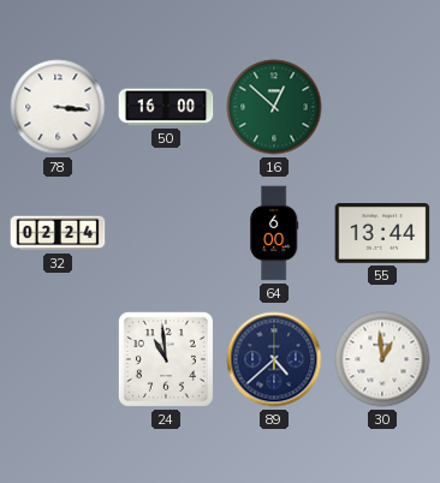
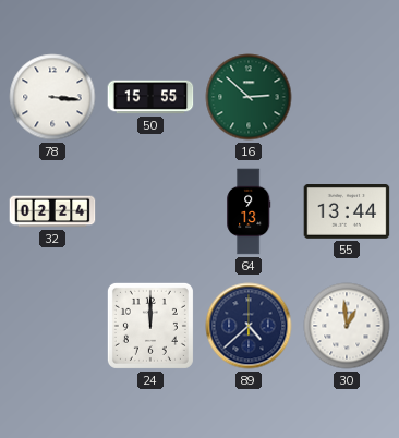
50: 16:00 -> 15:55
16: 12:52 -> 2:52
64: 6:00 -> 9:13
24: 10:59 -> 12:00
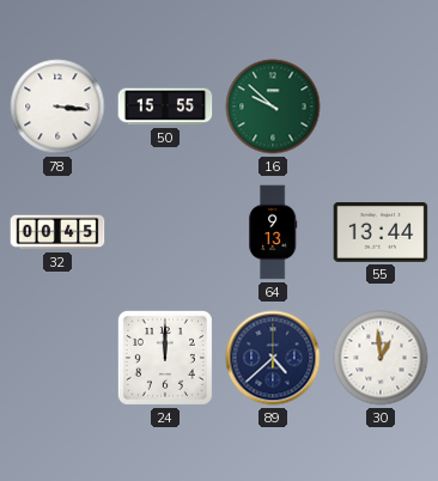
16: 2:52 -> 9:52
32: 02:24 -> 00:45
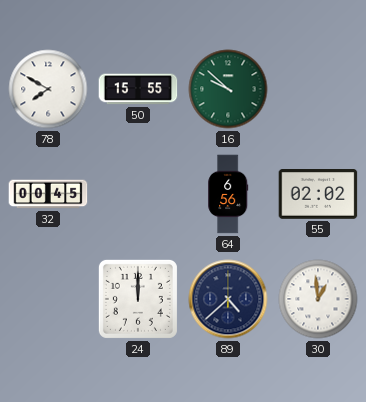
78: 3:16 -> 7:50
64: 9:13 -> 6:56
55: 13:44 -> 02:02
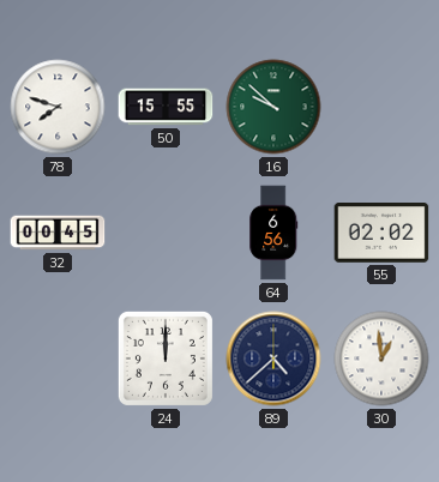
78: 7:50 -> 7:48
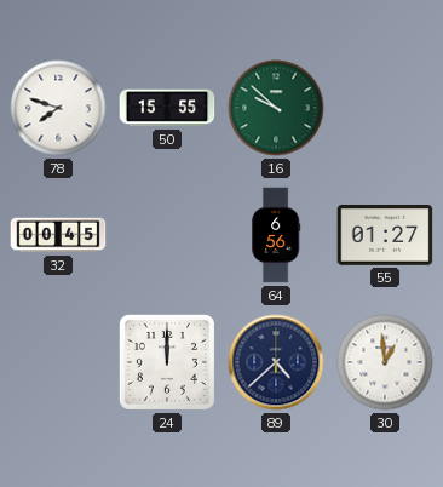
55: 02:02 -> 01:27
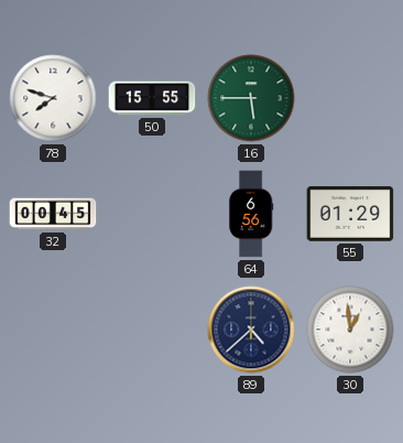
16: 9:52 -> 5:45
55: 01:27 -> 01:29
24: 12:00 -> none
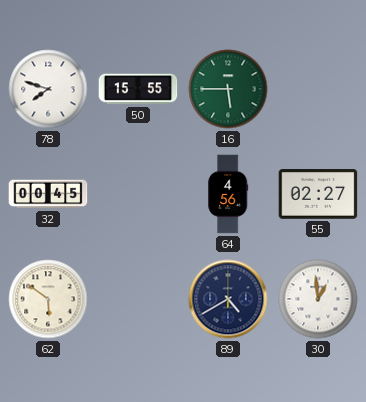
64: 6:56 -> 4:56
55: 01:29 -> 02:27
62: none -> 5:51
89: 4:38 -> 4:40
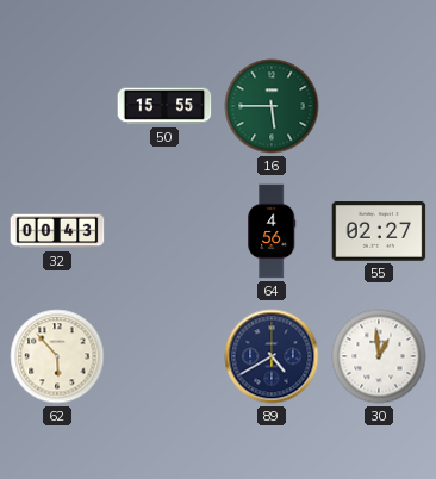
78: 7:48 -> none
32: 00:45 -> 00:43
62: 5:51 -> 5:53
